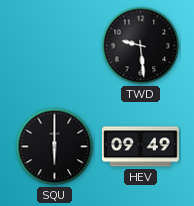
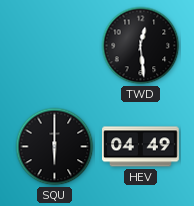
TWD: 9:29 -> 12:29
HEV: 09:49 -> 04:49
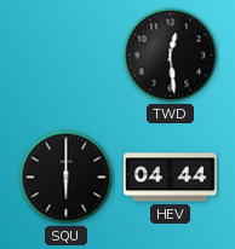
HEV: 04:49 -> 04:44
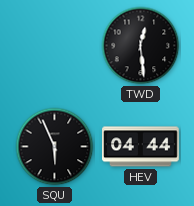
SQU: 6:00 -> 5:56
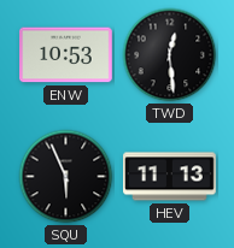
ENW: none -> 10:53
HEV: 04:44 -> 11:13
